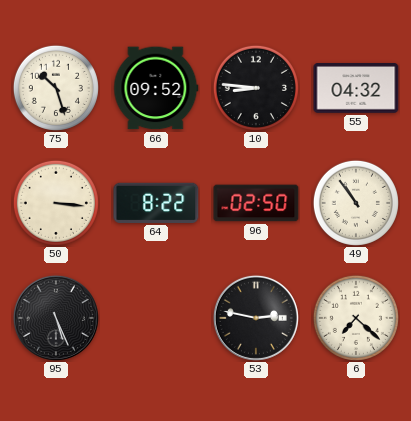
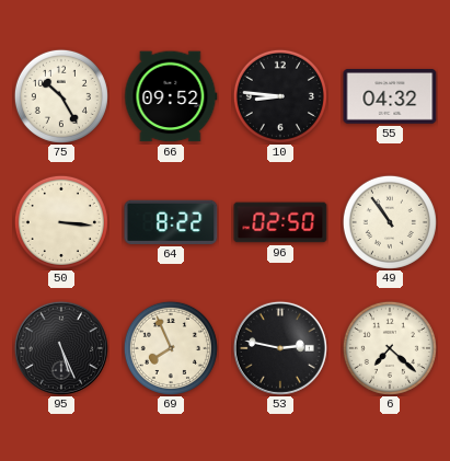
75: 10:27 -> 10:25
69: none -> 7:56
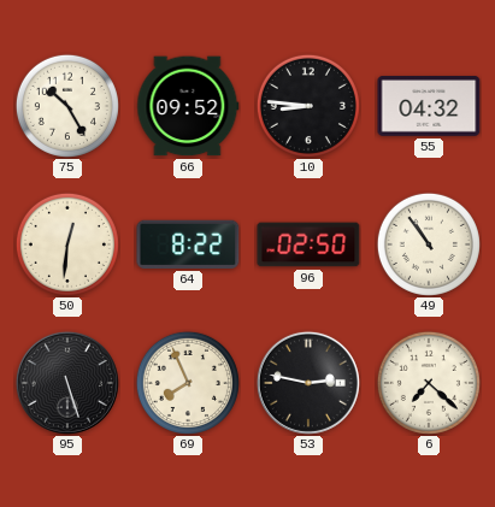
50: 3:16 -> 12:31
95: 5:26 -> 5:27
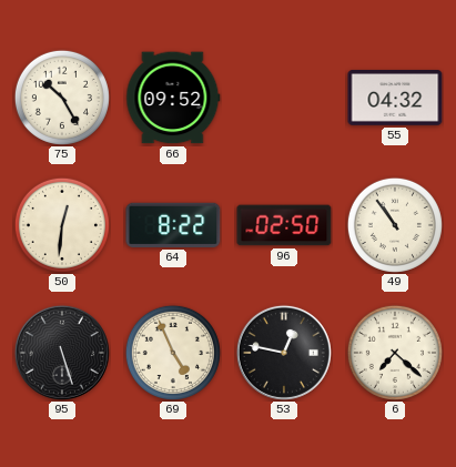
10: 8:46 -> none
69: 7:56 -> 4:56
53: 2:47 -> 12:47
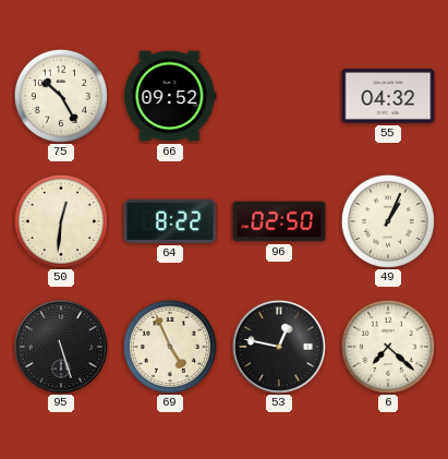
49: 10:54 -> 1:04
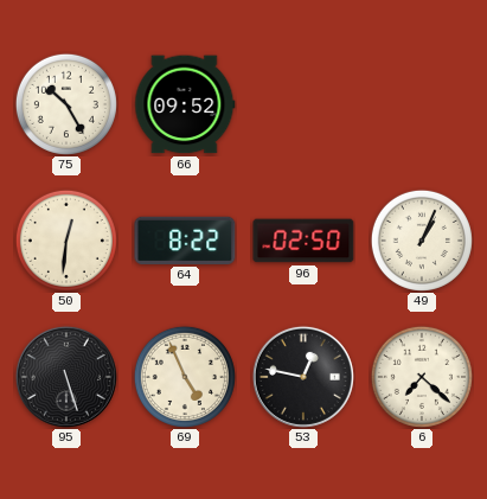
55: 04:32 -> none
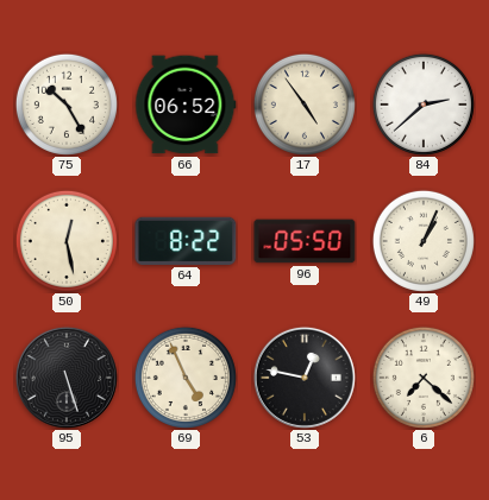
66: 09:52 -> 06:52
17: none -> 4:54
84: none -> 2:38
50: 12:31 -> 12:28
96: 02:50 -> 05:50
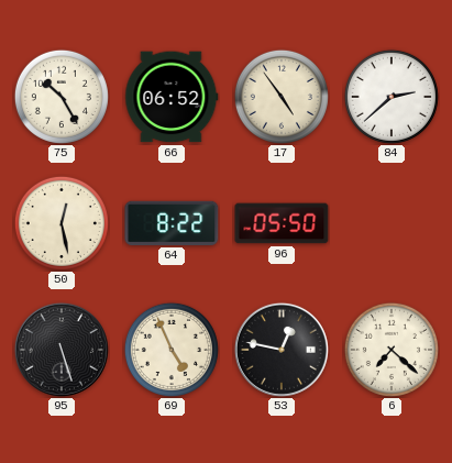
49: 1:04 -> none
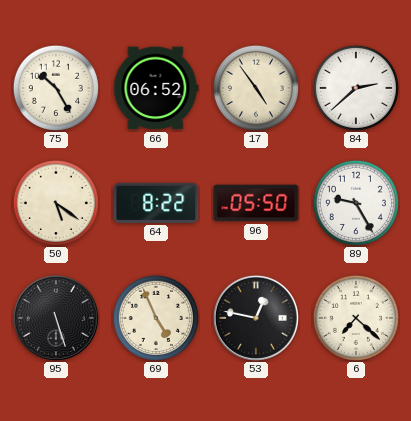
50: 12:28 -> 5:21
89: none -> 9:25
